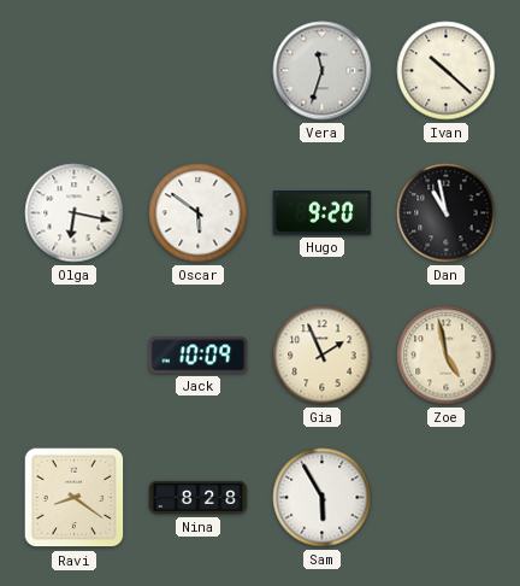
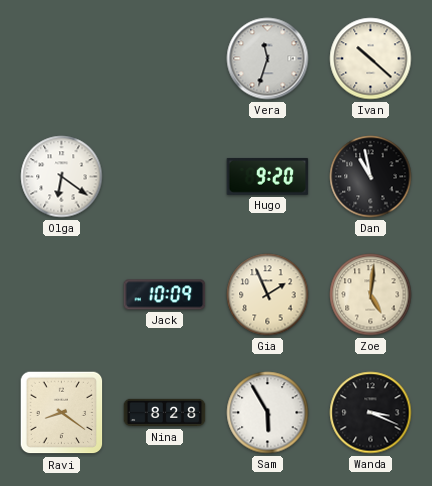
Olga: 6:17 -> 6:21
Oscar: 5:51 -> none
Zoe: 4:58 -> 5:01
Wanda: none -> 3:19
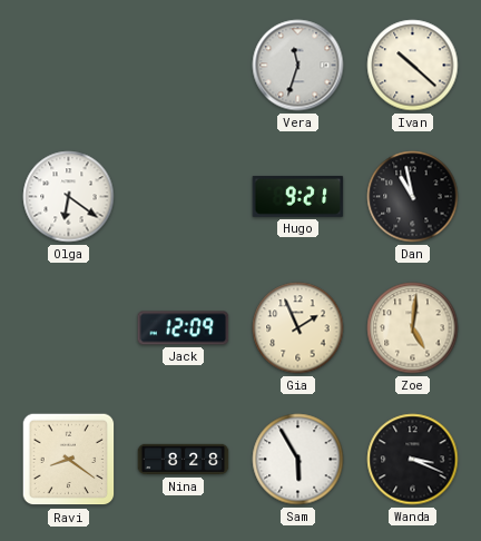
Hugo: 9:20 -> 9:21
Jack: 10:09 -> 12:09
